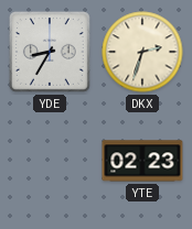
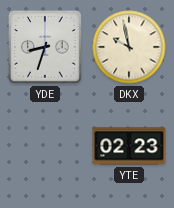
YDE: 8:35 -> 8:33
DKX: 2:33 -> 9:58
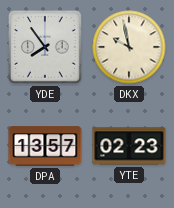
YDE: 8:33 -> 7:54
DPA: none -> 13:57
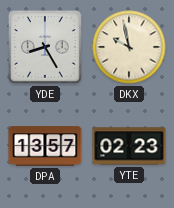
YDE: 7:54 -> 8:25
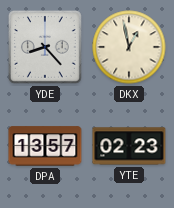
YDE: 8:25 -> 8:23
DKX: 9:58 -> 12:58
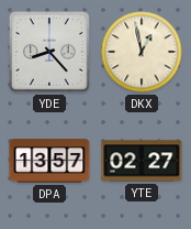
YTE: 02:23 -> 02:27
